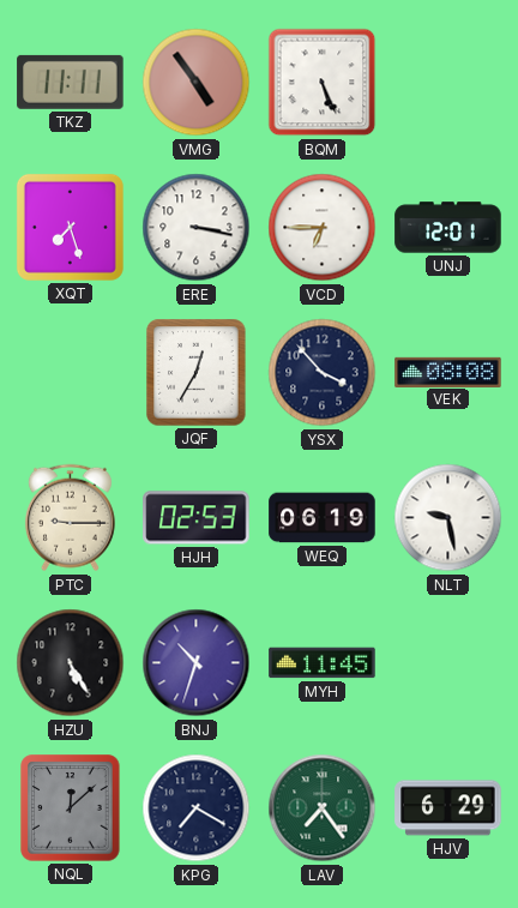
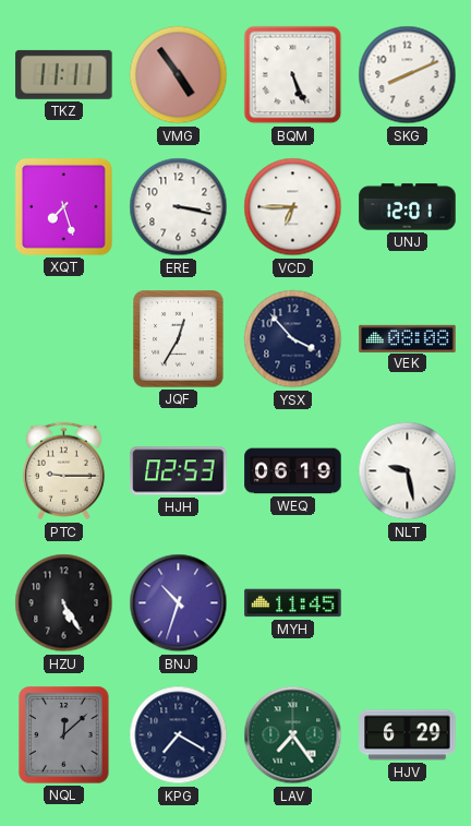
SKG: none -> 8:11
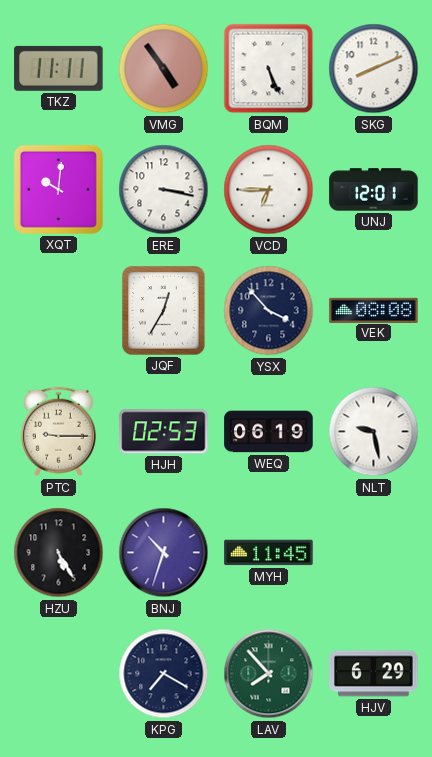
XQT: 7:27 -> 10:01
NQL: 12:08 -> none
LAV: 7:24 -> 7:53
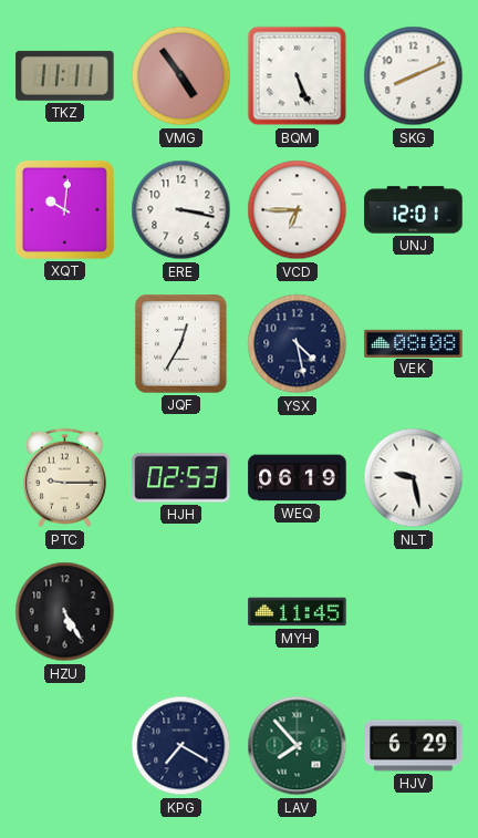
YSX: 3:53 -> 4:28
BNJ: 10:33 -> none
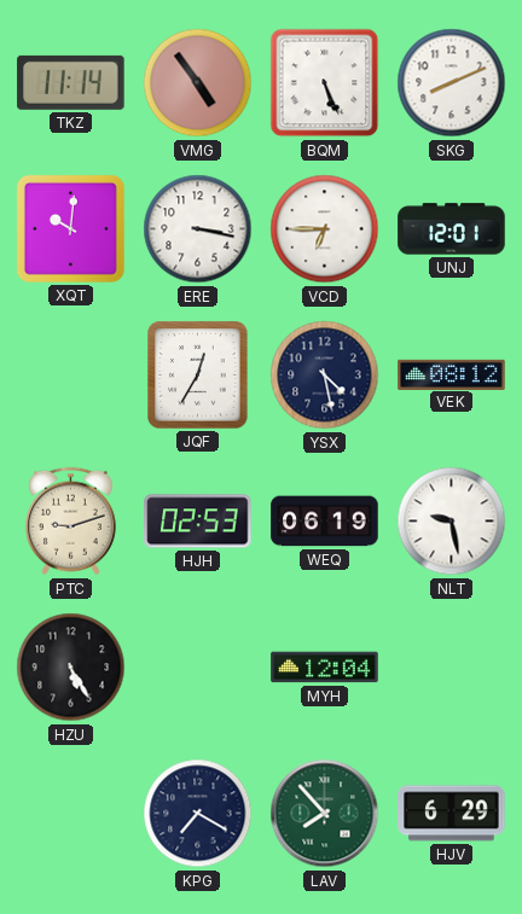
TKZ: 11:11 -> 11:14
VEK: 08:08 -> 08:12
PTC: 9:15 -> 9:12
MYH: 11:45 -> 12:04
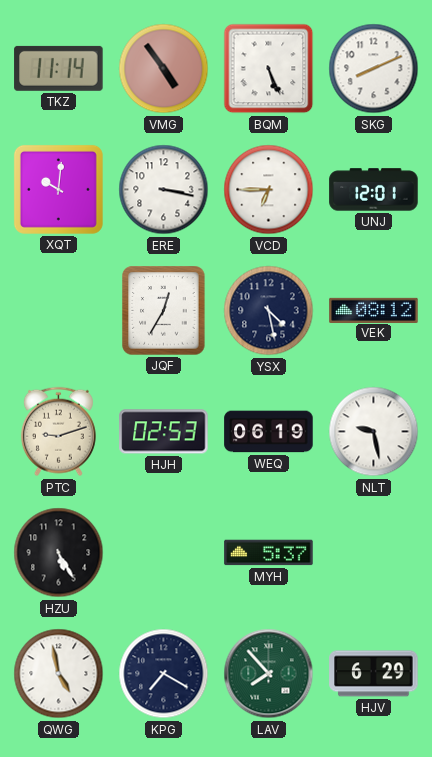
MYH: 12:04 -> 5:37
QWG: none -> 4:58
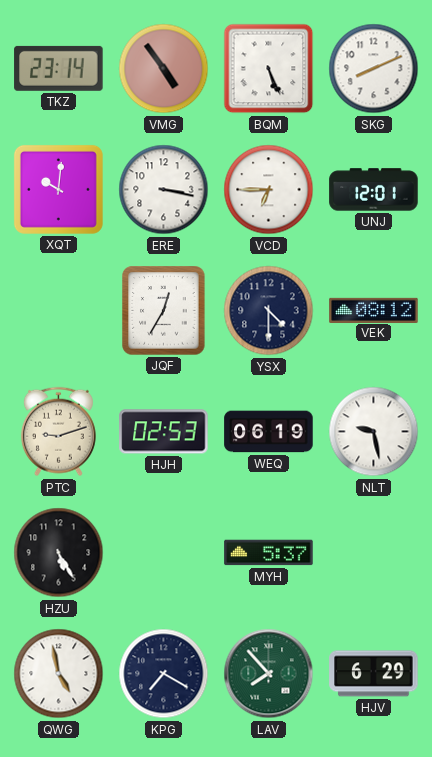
TKZ: 11:14 -> 23:14
YSX: 4:28 -> 4:30
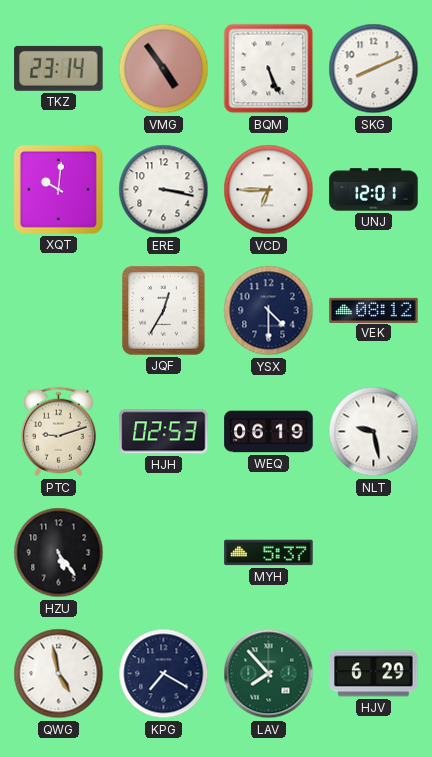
HZU: 5:25 -> 5:24
